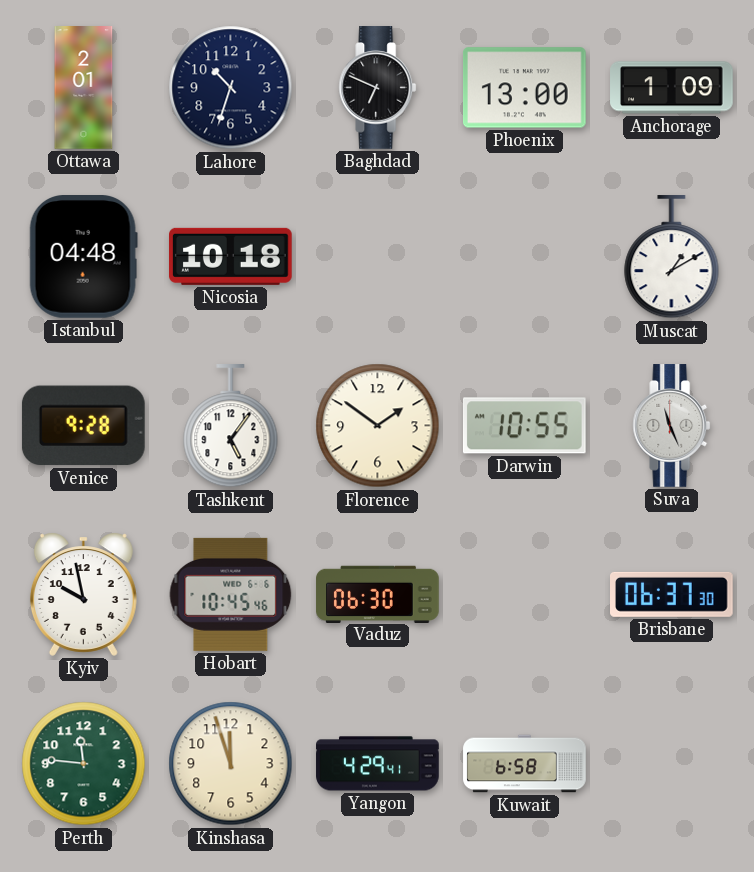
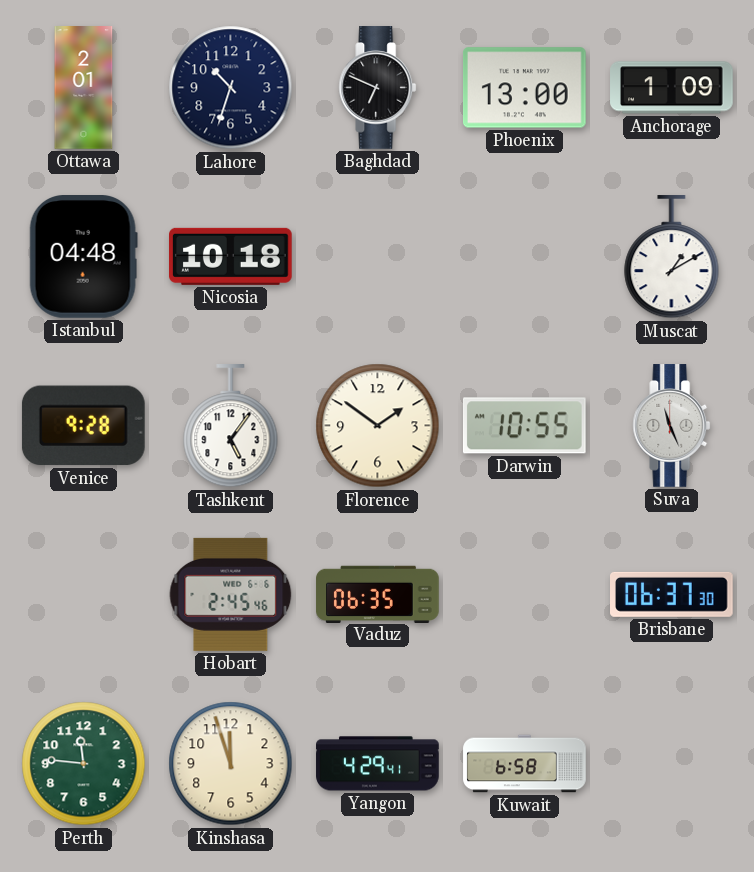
Kyiv: 9:58 -> none
Hobart: 10:45 -> 2:45
Vaduz: 06:30 -> 06:35
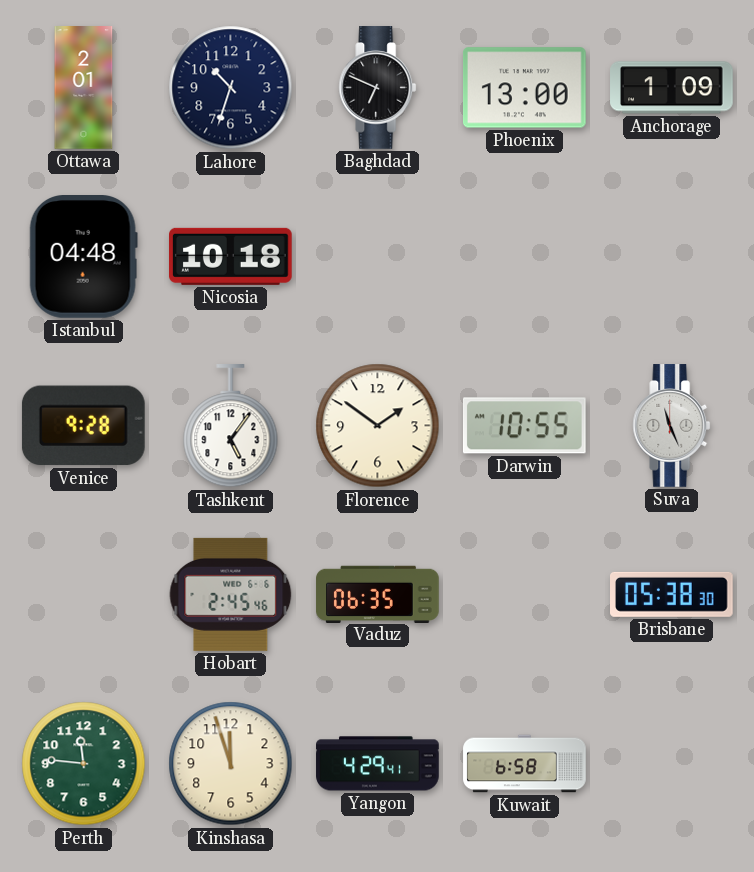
Muscat: 1:10 -> none
Brisbane: 06:37 -> 05:38
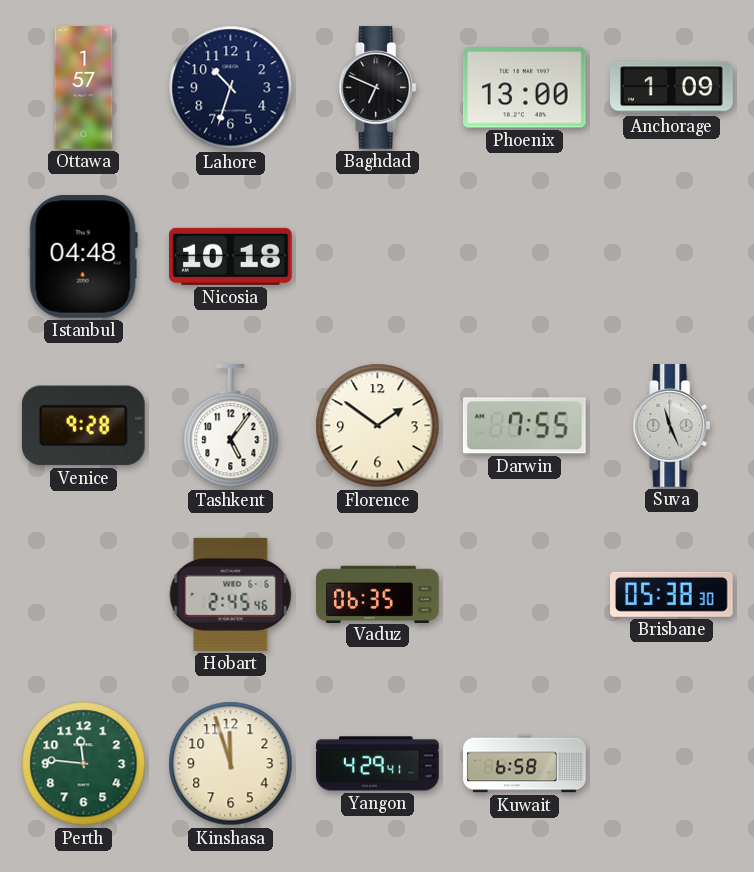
Ottawa: 2:01 -> 1:57
Darwin: 10:55 -> 7:55
